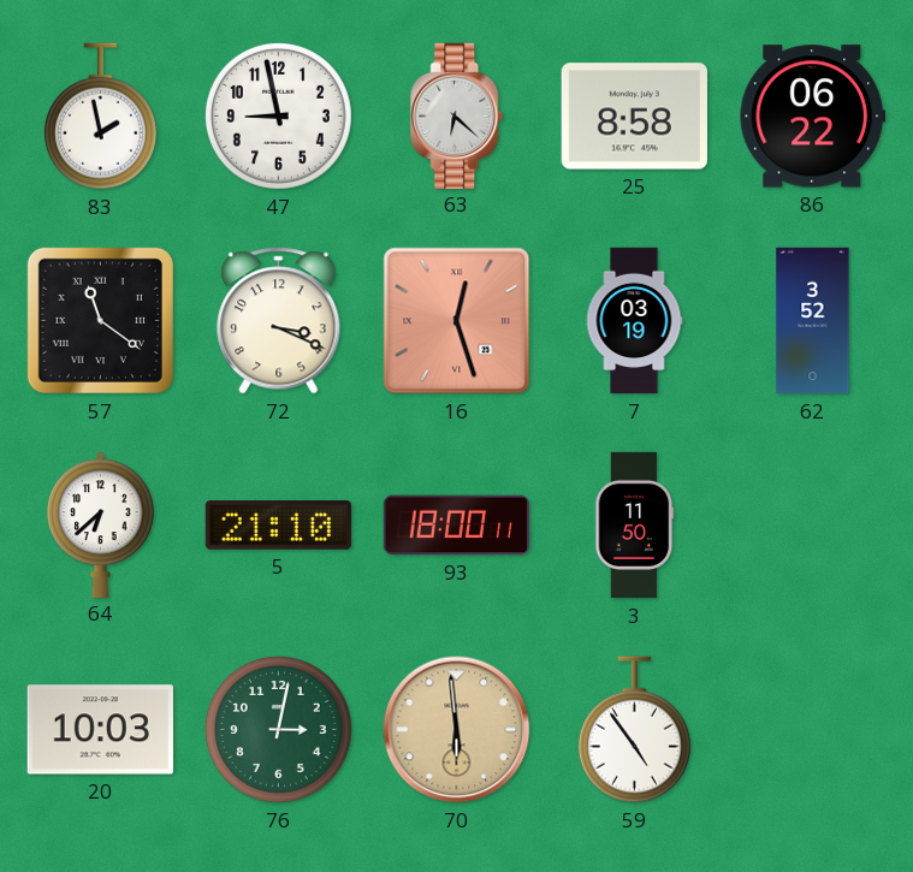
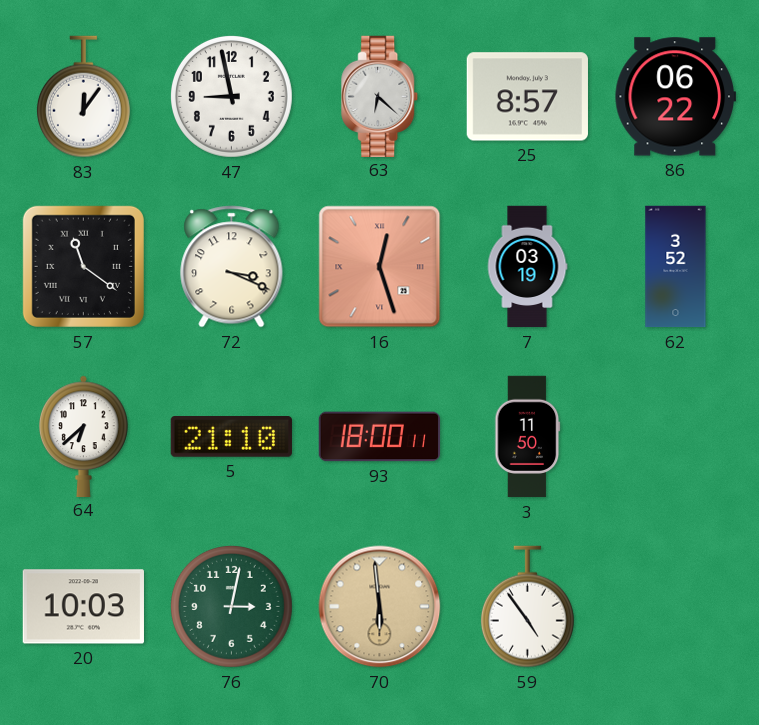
83: 1:58 -> 12:06
25: 8:58 -> 8:57
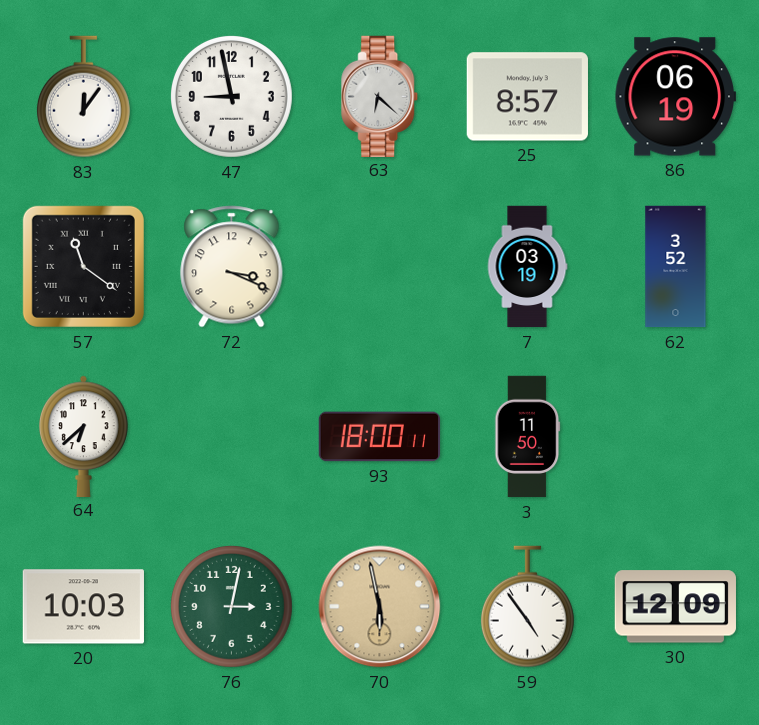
86: 06:22 -> 06:19
16: 12:27 -> none
5: 21:10 -> none
70: 5:59 -> 5:58
30: none -> 12:09
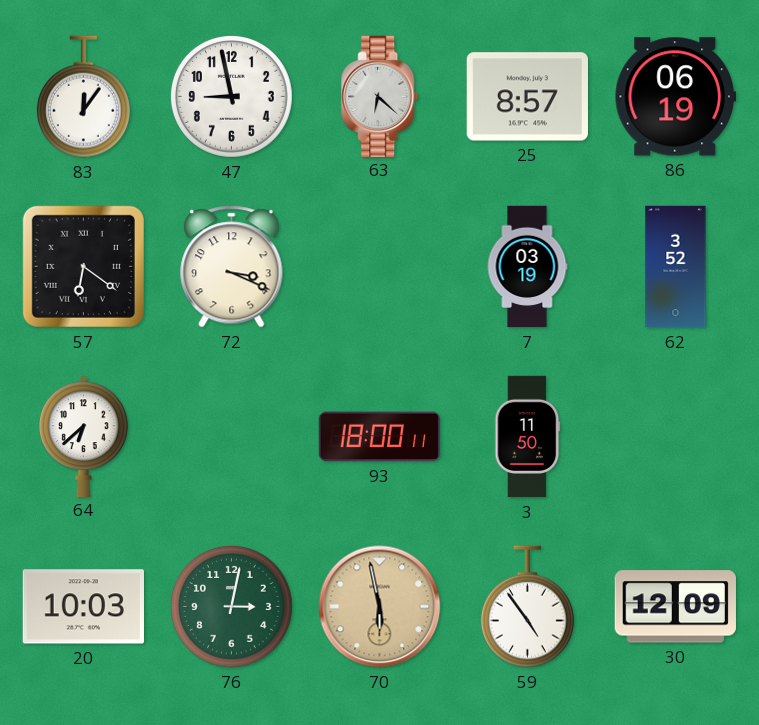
57: 11:21 -> 6:21
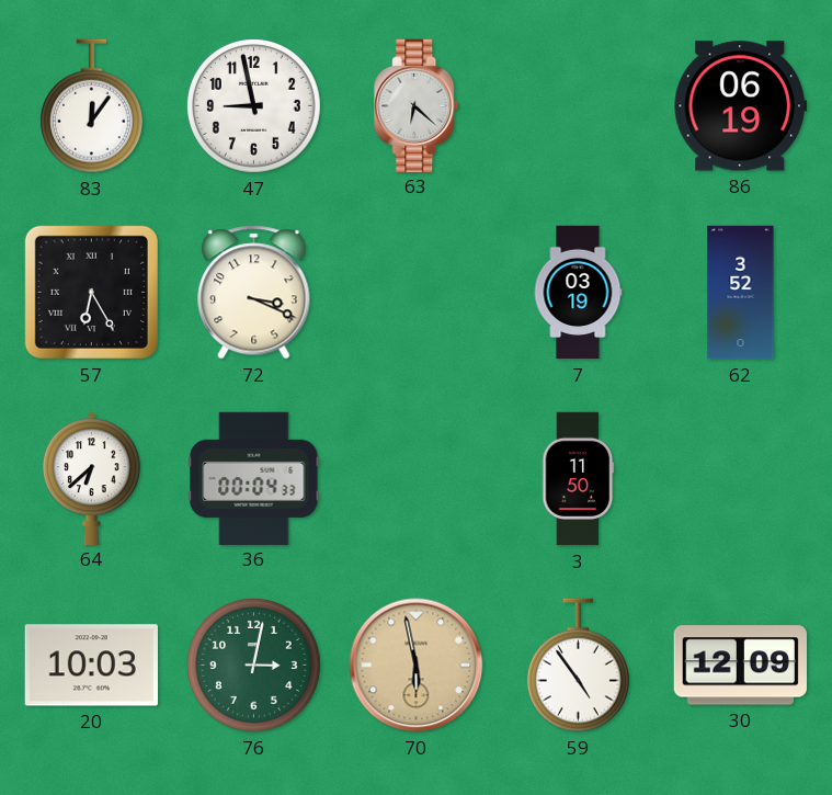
25: 8:57 -> none
57: 6:21 -> 6:25
36: none -> 00:04
93: 18:00 -> none
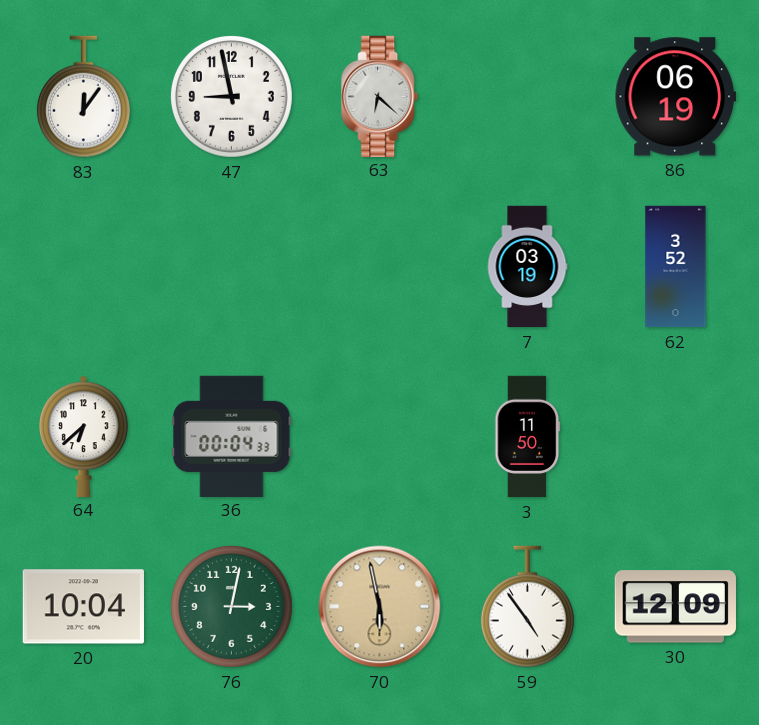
57: 6:25 -> none
72: 3:19 -> none
20: 10:03 -> 10:04
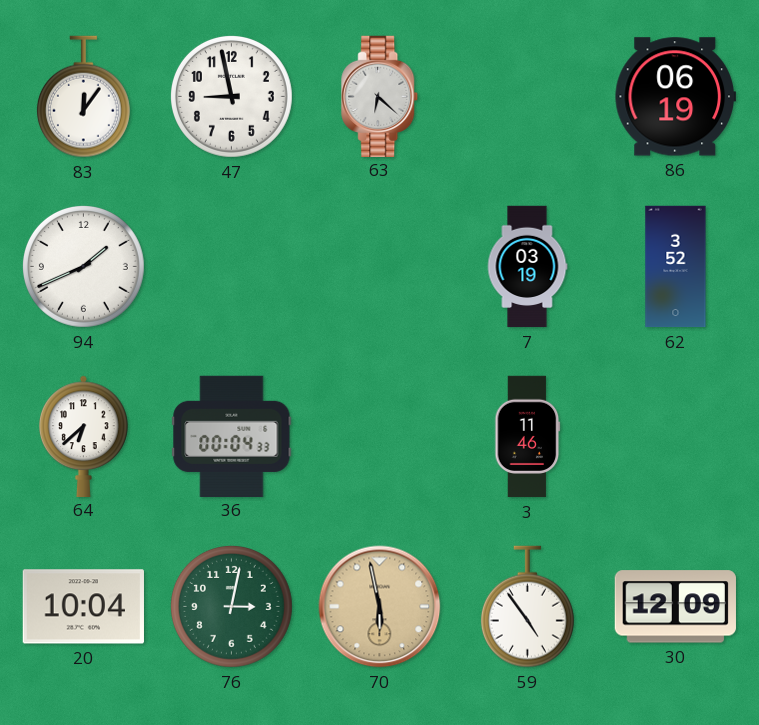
94: none -> 1:41
3: 11:50 -> 11:46
